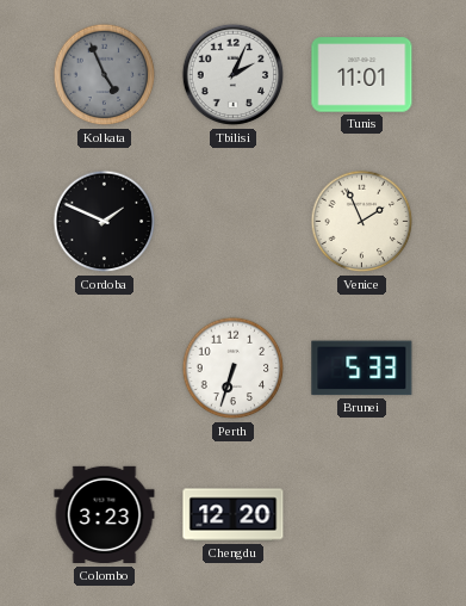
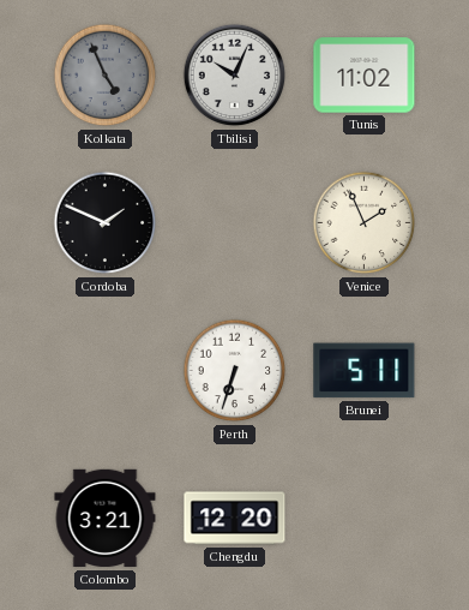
Tbilisi: 2:04 -> 10:04
Tunis: 11:01 -> 11:02
Brunei: 5:33 -> 5:11
Colombo: 3:23 -> 3:21
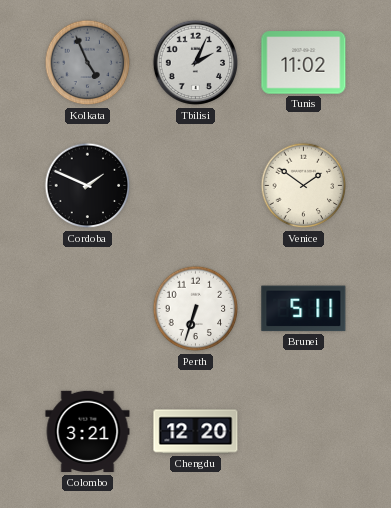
Tbilisi: 10:04 -> 2:04
Venice: 1:56 -> 1:51
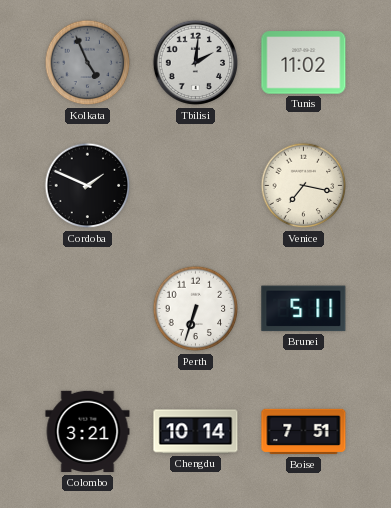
Tbilisi: 2:04 -> 2:01
Venice: 1:51 -> 7:17
Chengdu: 12:20 -> 10:14
Boise: none -> 7:51
